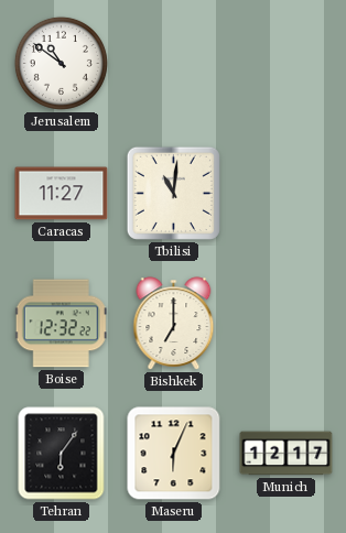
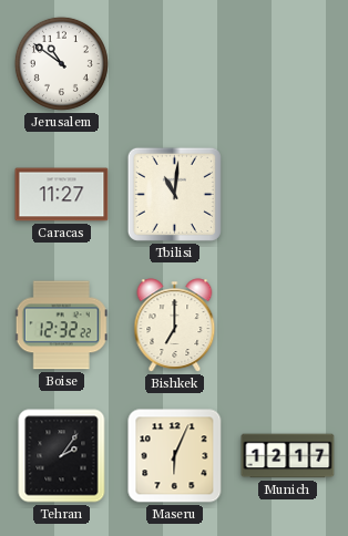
Tehran: 6:06 -> 2:06
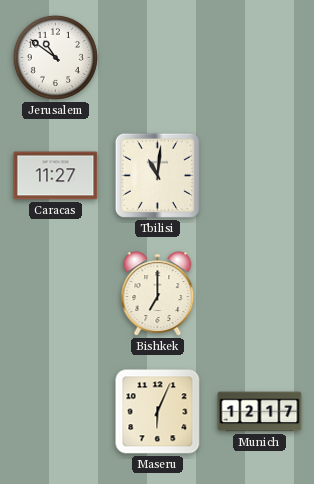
Boise: 12:32 -> none
Tehran: 2:06 -> none
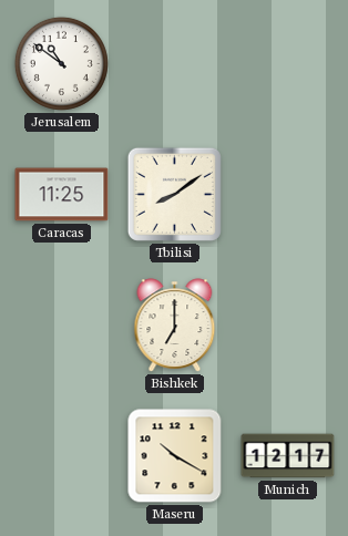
Caracas: 11:27 -> 11:25
Tbilisi: 11:01 -> 8:09
Maseru: 6:04 -> 10:20
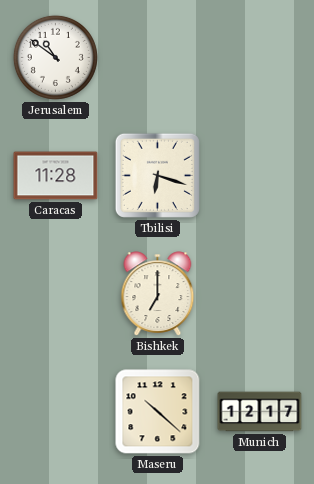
Caracas: 11:25 -> 11:28
Tbilisi: 8:09 -> 6:18
Maseru: 10:20 -> 10:22
